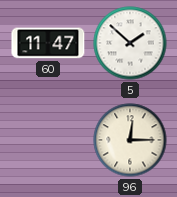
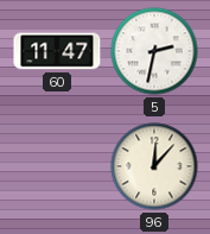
5: 1:52 -> 2:32
96: 12:15 -> 12:07
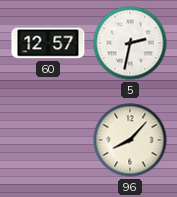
60: 11:47 -> 12:57
96: 12:07 -> 8:07
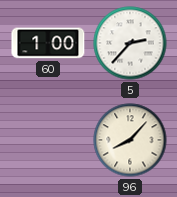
60: 12:57 -> 1:00
5: 2:32 -> 2:37
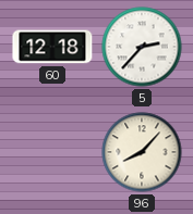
60: 1:00 -> 12:18
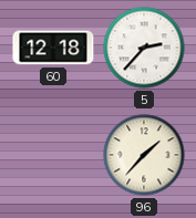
96: 8:07 -> 1:37
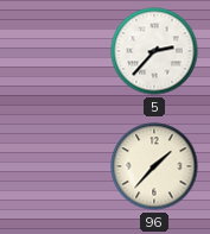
60: 12:18 -> none
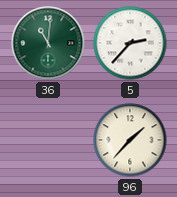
36: none -> 11:01
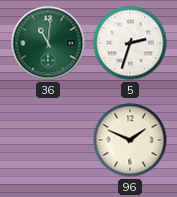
5: 2:37 -> 2:33
96: 1:37 -> 1:49
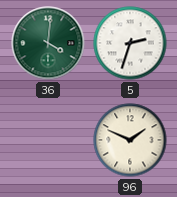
36: 11:01 -> 4:01
